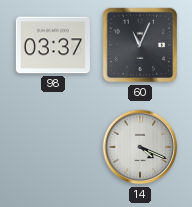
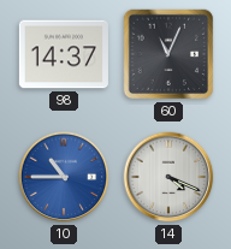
98: 03:37 -> 14:37
10: none -> 10:45
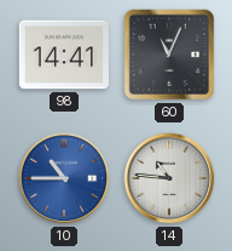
98: 14:37 -> 14:41
14: 4:19 -> 10:46
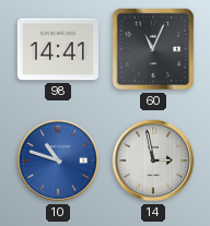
10: 10:45 -> 10:48
14: 10:46 -> 2:58
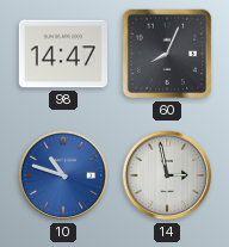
98: 14:41 -> 14:47
60: 11:04 -> 8:04
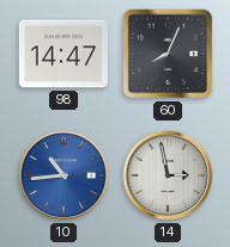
10: 10:48 -> 10:44
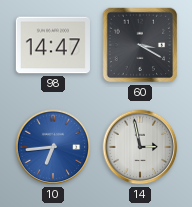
60: 8:04 -> 3:20
10: 10:44 -> 6:44
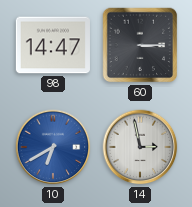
60: 3:20 -> 3:15
10: 6:44 -> 6:40
